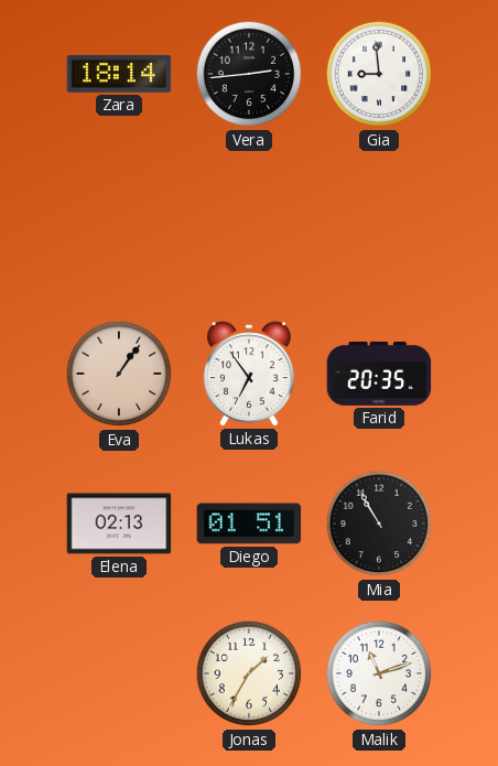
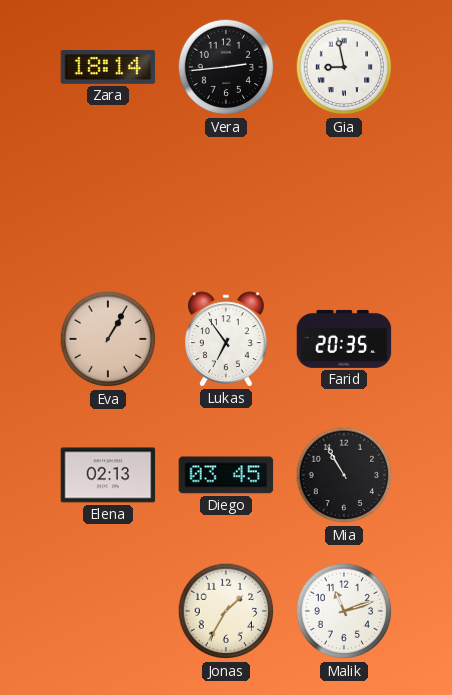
Gia: 8:59 -> 8:58
Eva: 1:06 -> 1:05
Diego: 01:51 -> 03:45
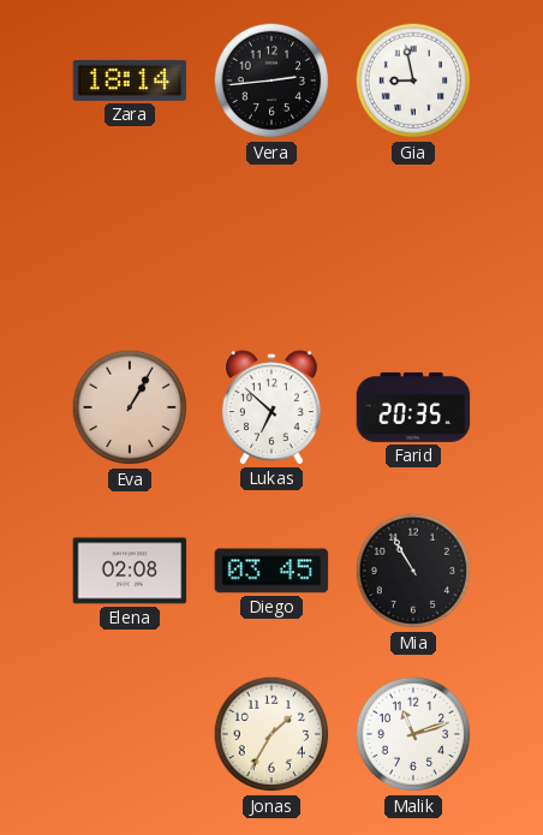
Lukas: 6:54 -> 6:52
Elena: 02:13 -> 02:08
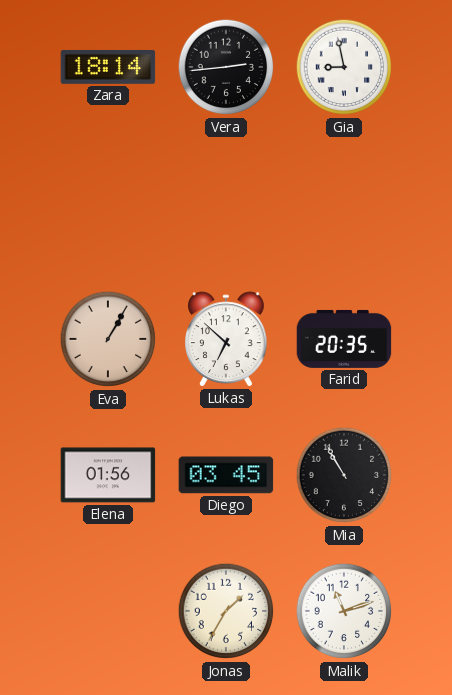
Elena: 02:08 -> 01:56
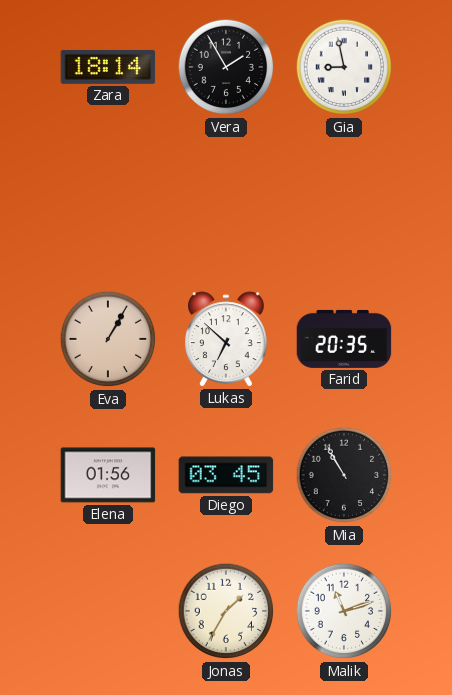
Vera: 2:44 -> 1:55
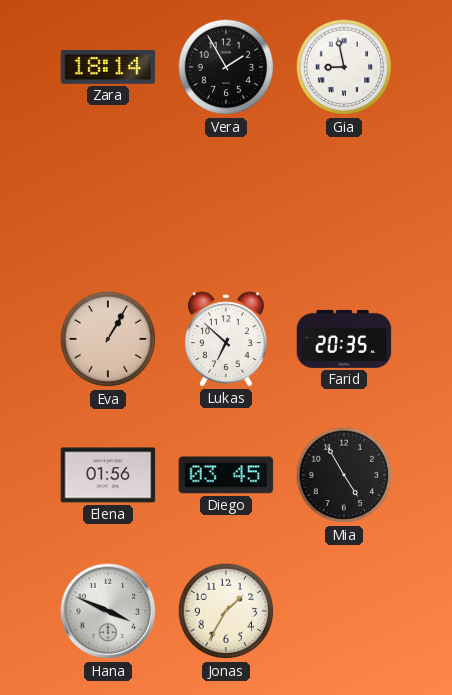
Mia: 10:55 -> 4:55
Hana: none -> 3:49
Malik: 11:12 -> none
